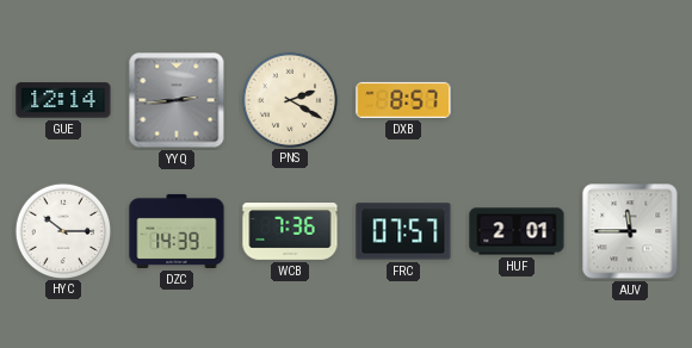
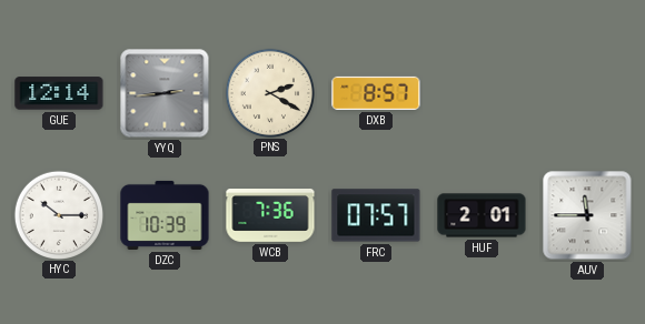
DZC: 14:39 -> 10:39
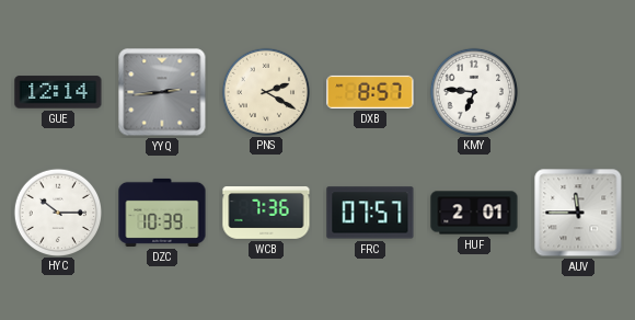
KMY: none -> 6:46
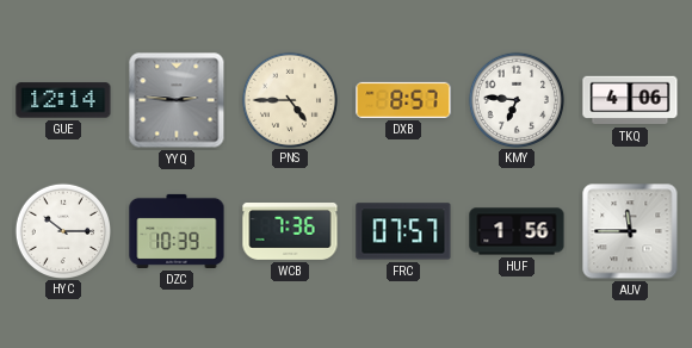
YYQ: 2:44 -> 2:46
PNS: 2:20 -> 4:45
TKQ: none -> 4:06
HUF: 2:01 -> 1:56
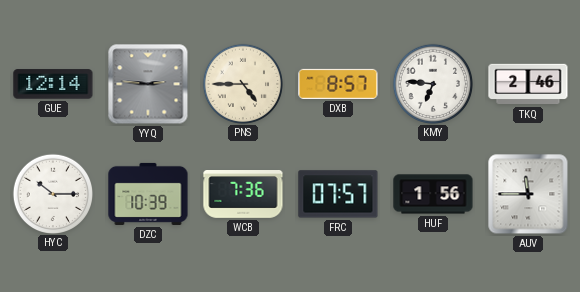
TKQ: 4:06 -> 2:46
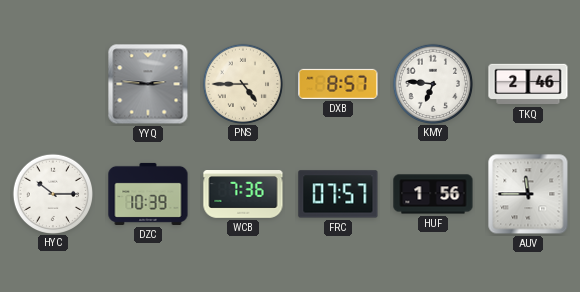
GUE: 12:14 -> none
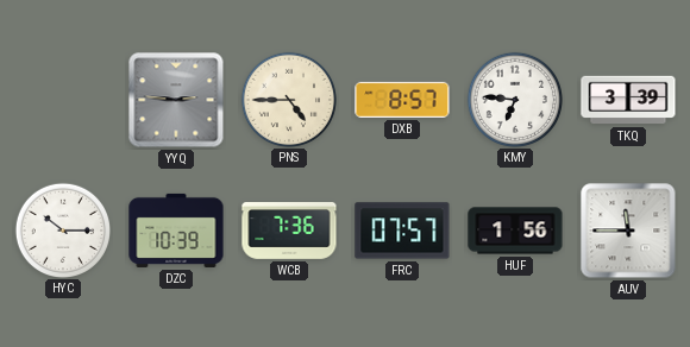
TKQ: 2:46 -> 3:39
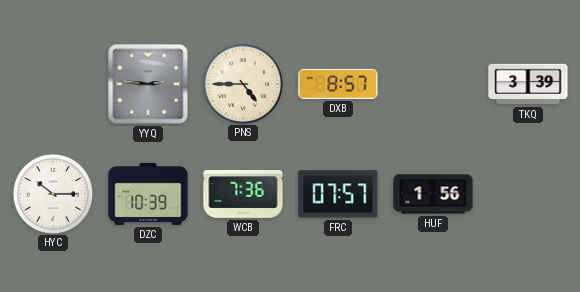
KMY: 6:46 -> none
AUV: 11:45 -> none
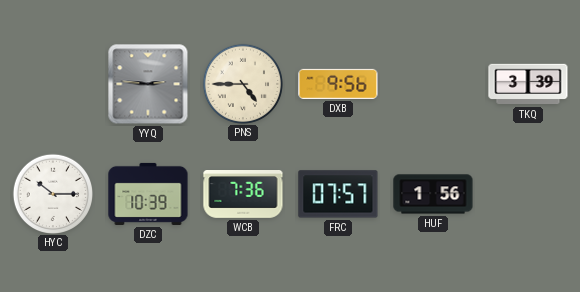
DXB: 8:57 -> 9:56
